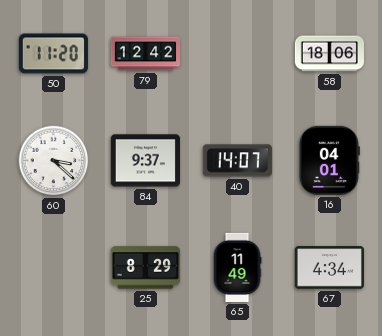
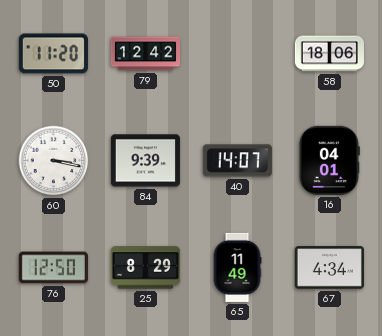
60: 3:22 -> 3:17
84: 9:37 -> 9:39
76: none -> 12:50
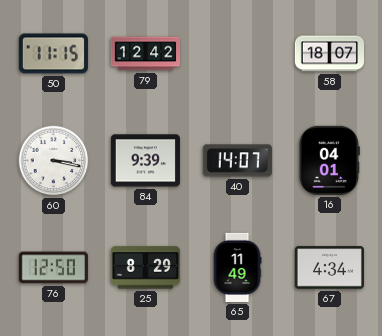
50: 11:20 -> 11:15
58: 18:06 -> 18:07
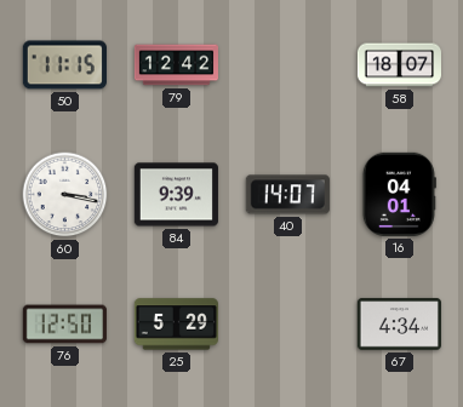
25: 8:29 -> 5:29
65: 11:49 -> none
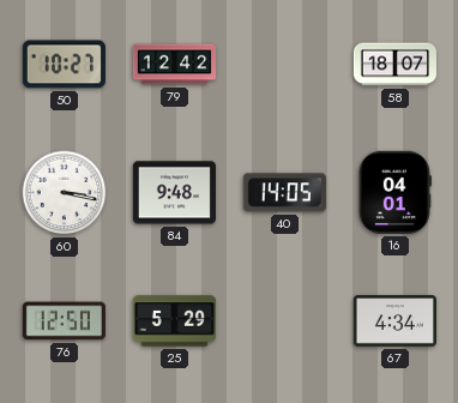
50: 11:15 -> 10:27
84: 9:39 -> 9:48
40: 14:07 -> 14:05
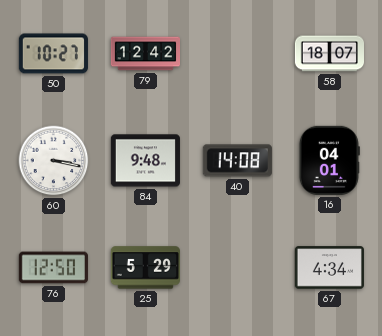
40: 14:05 -> 14:08
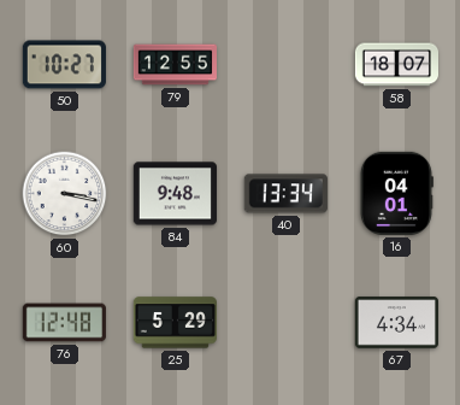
79: 12:42 -> 12:55
40: 14:08 -> 13:34
76: 12:50 -> 12:48
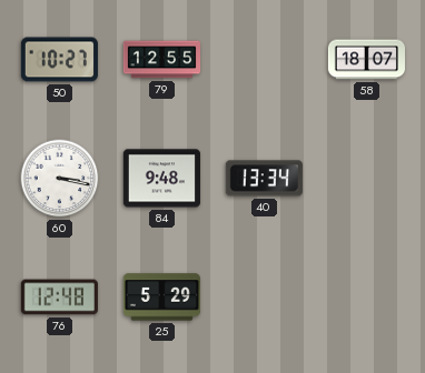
16: 04:01 -> none
67: 4:34 -> none
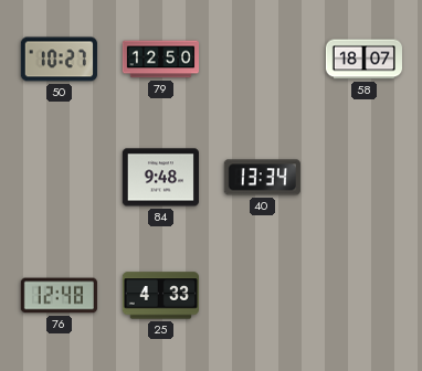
79: 12:55 -> 12:50
60: 3:17 -> none
25: 5:29 -> 4:33
